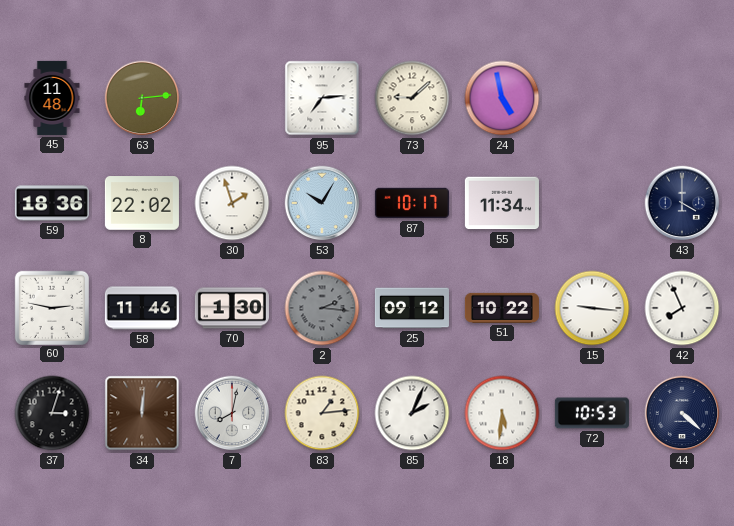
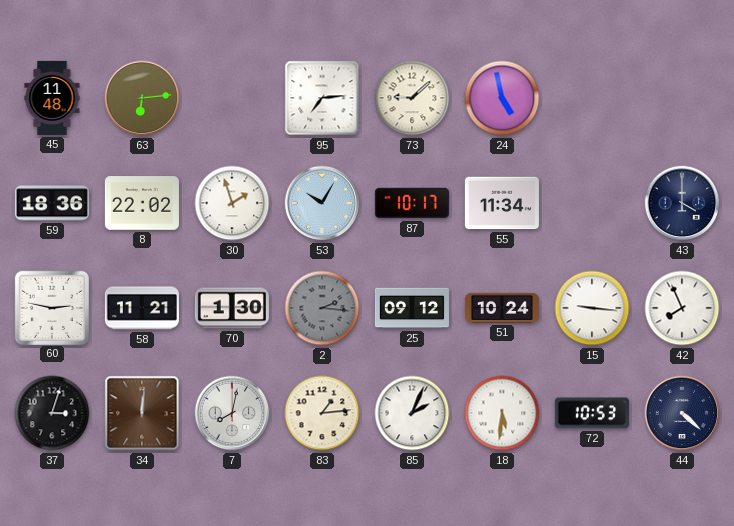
58: 11:46 -> 11:21
51: 10:22 -> 10:24
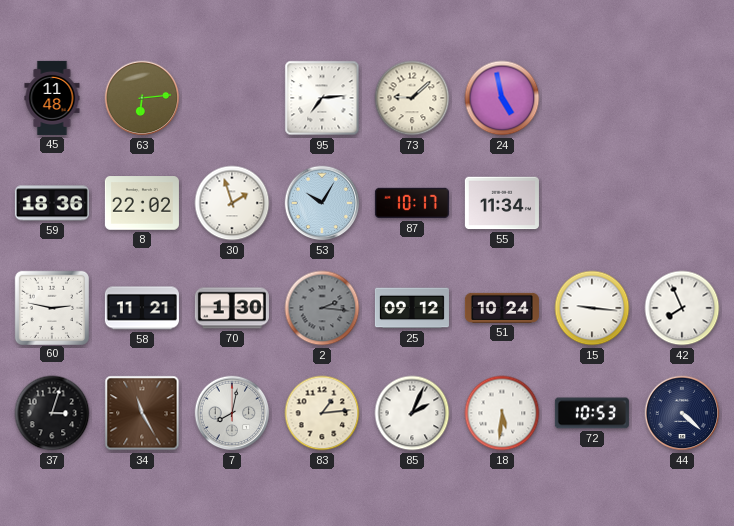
43: 4:00 -> none
34: 12:01 -> 11:25
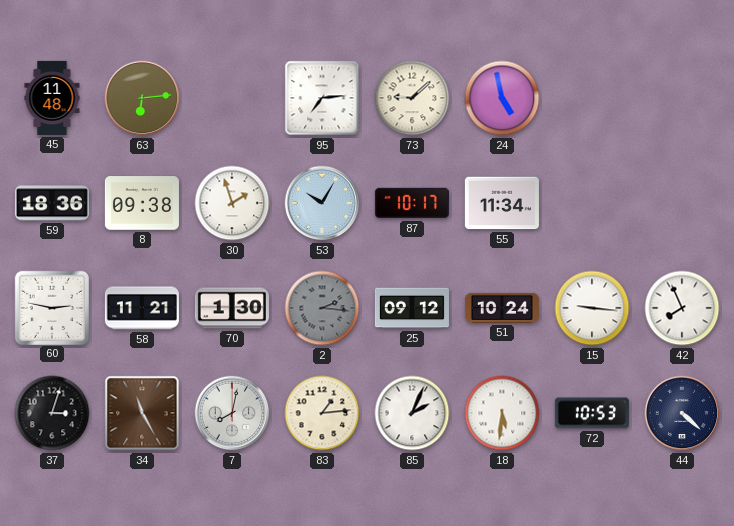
8: 22:02 -> 09:38
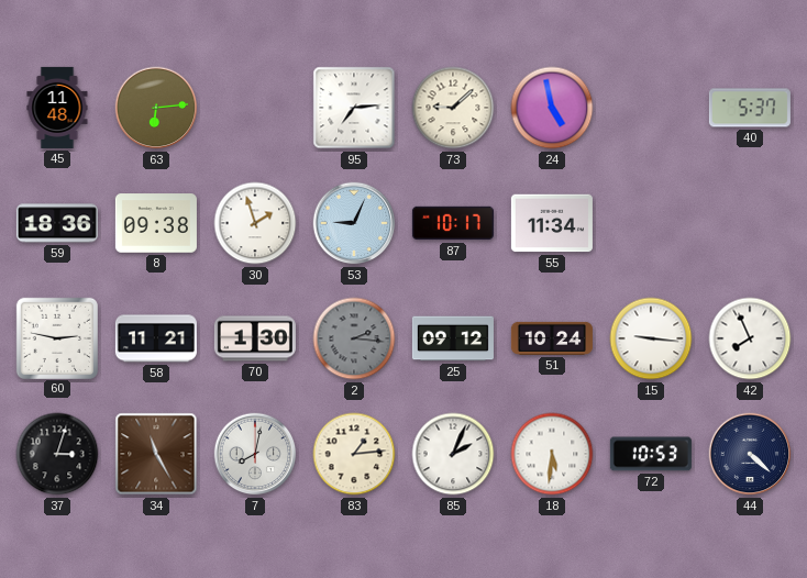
40: none -> 5:37
53: 10:05 -> 9:04
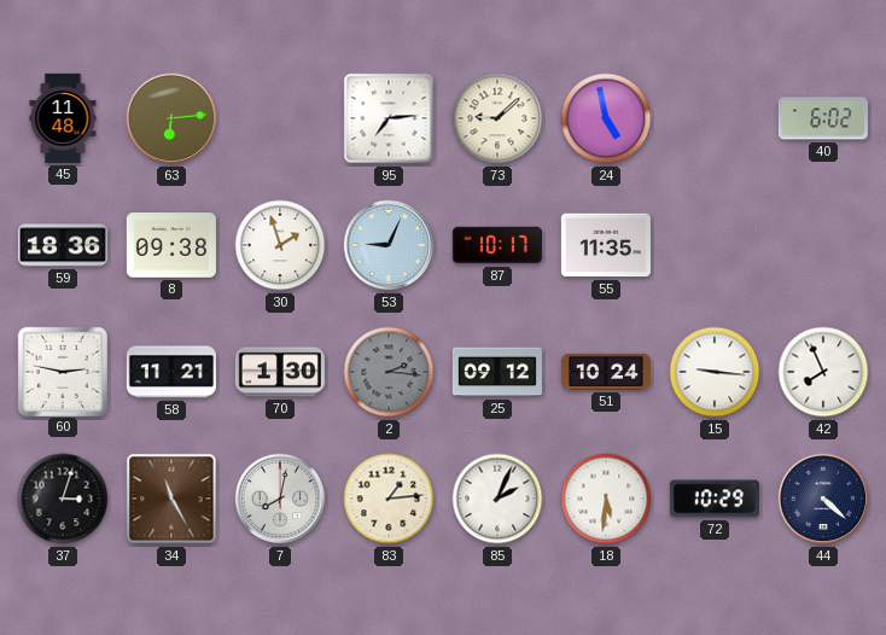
40: 5:37 -> 6:02
55: 11:34 -> 11:35
72: 10:53 -> 10:29
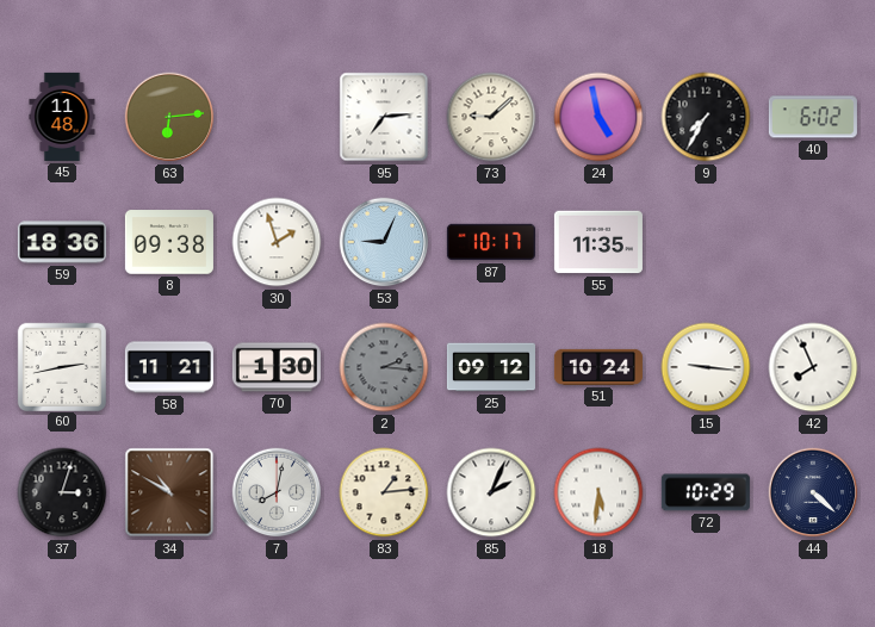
9: none -> 7:35
60: 2:47 -> 2:43
34: 11:25 -> 10:50
